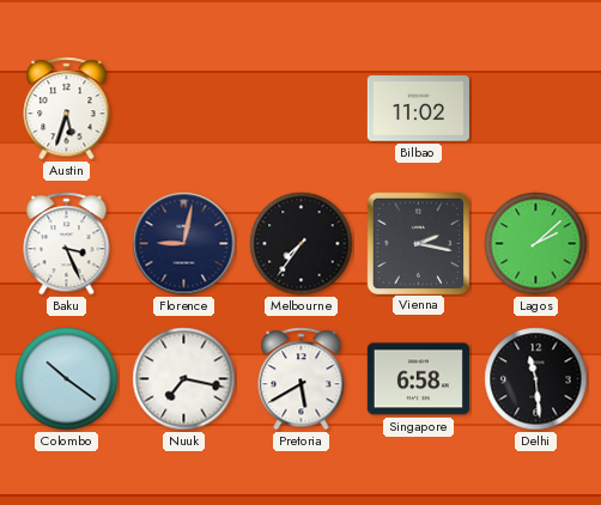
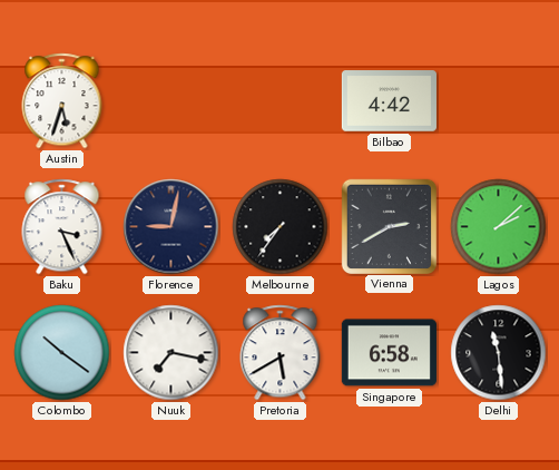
Bilbao: 11:02 -> 4:42
Vienna: 2:17 -> 2:40
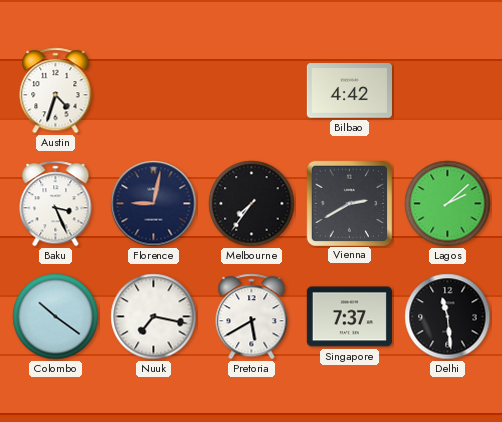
Austin: 5:33 -> 4:33
Singapore: 6:58 -> 7:37
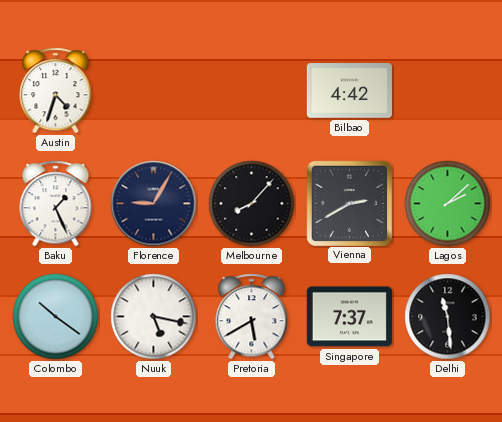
Baku: 3:26 -> 1:26
Florence: 9:02 -> 9:05
Melbourne: 7:36 -> 8:07
Nuuk: 7:17 -> 5:17
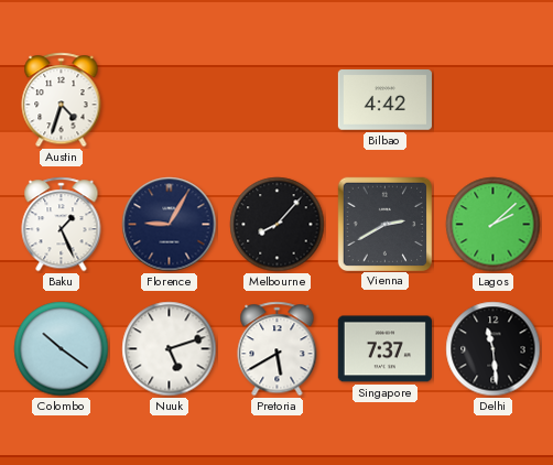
Nuuk: 5:17 -> 5:12
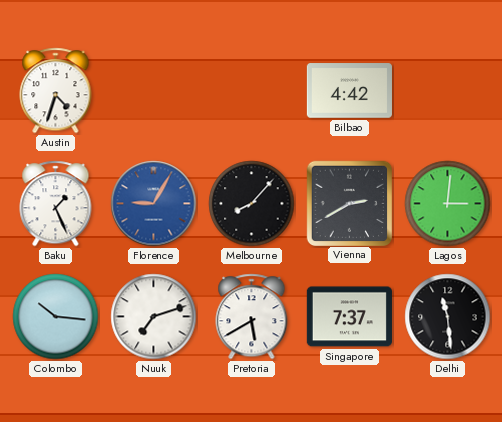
Florence dial: navy -> blue
Lagos: 2:08 -> 3:01
Colombo: 10:21 -> 10:16
Nuuk: 5:12 -> 7:12
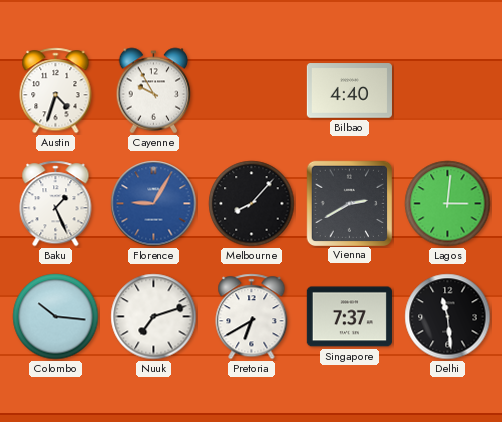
Cayenne: none -> 9:55
Bilbao: 4:42 -> 4:40
Pretoria: 5:40 -> 6:40
